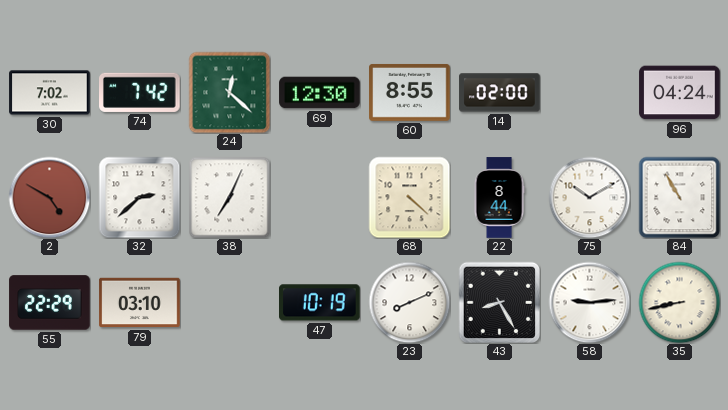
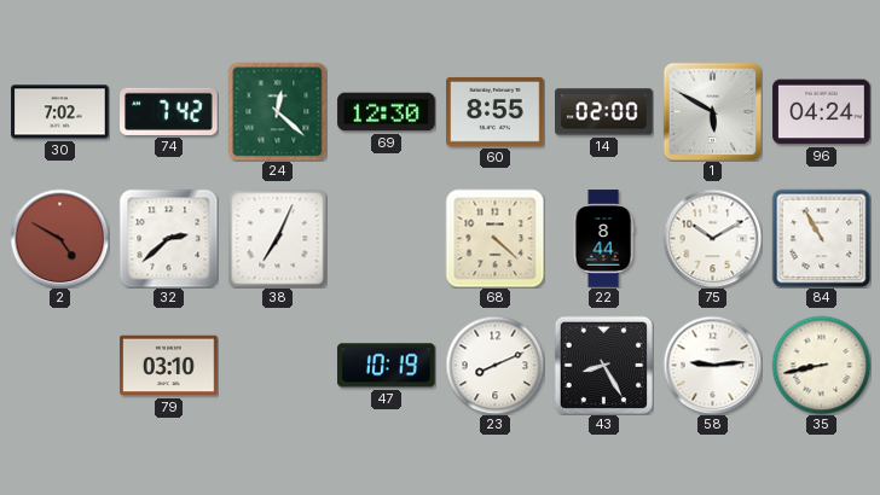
1: none -> 5:50
55: 22:29 -> none
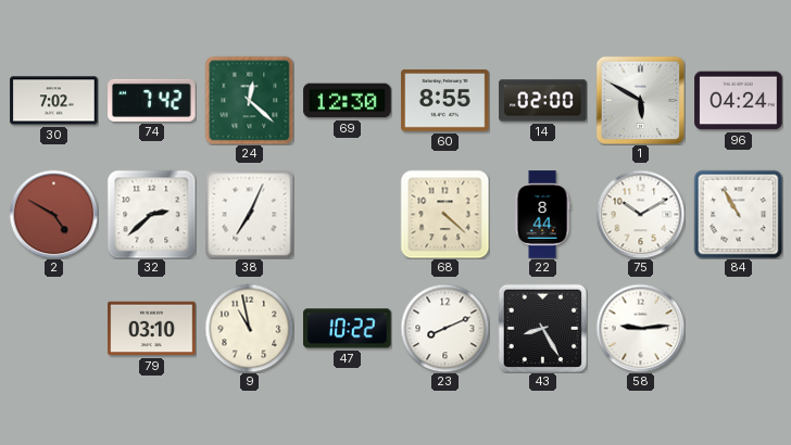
9: none -> 10:58
47: 10:19 -> 10:22
35: 8:43 -> none
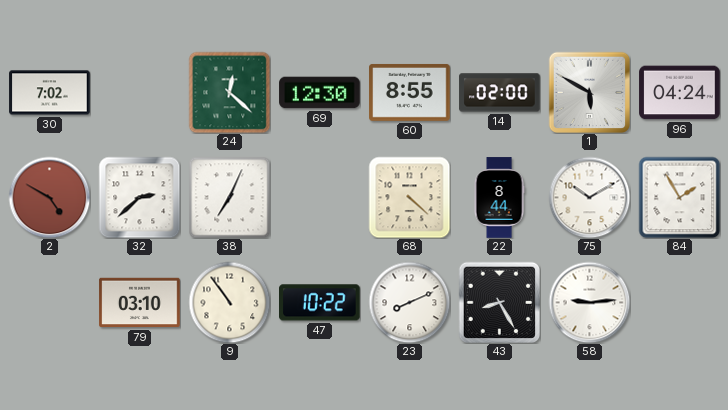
74: 7:42 -> none
84: 10:55 -> 1:55
9: 10:58 -> 10:54
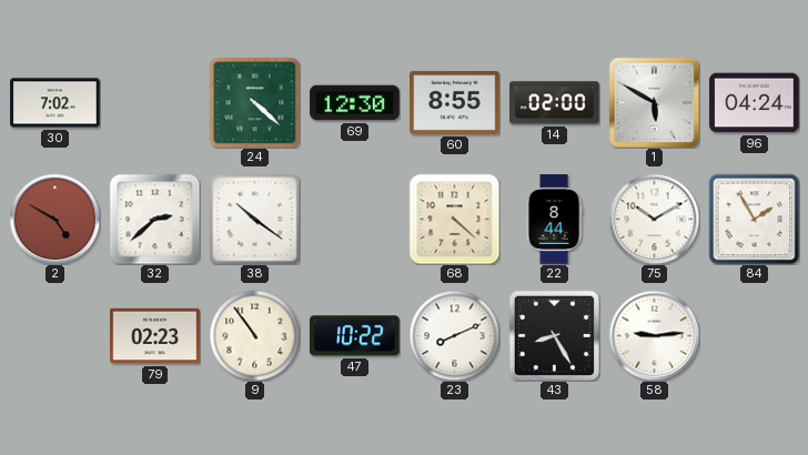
24: 12:22 -> 4:22
38: 7:04 -> 10:21
79: 03:10 -> 02:23
